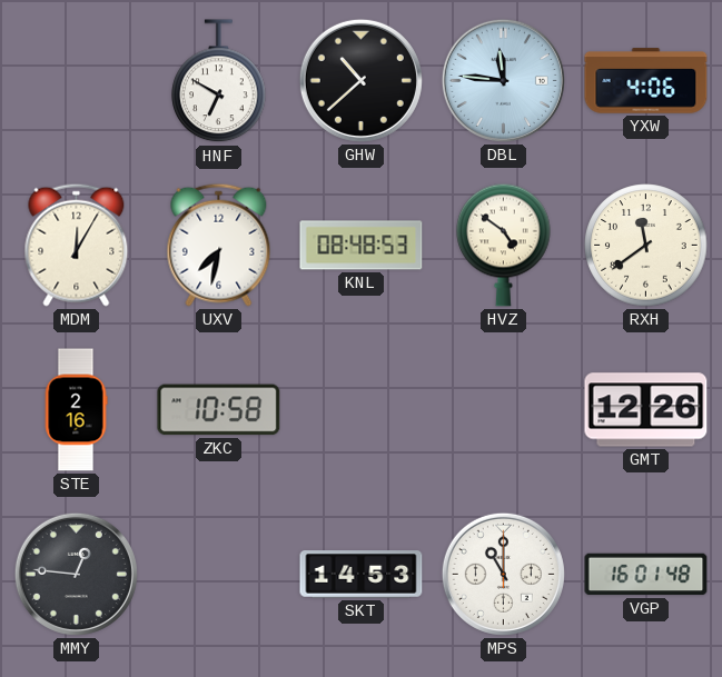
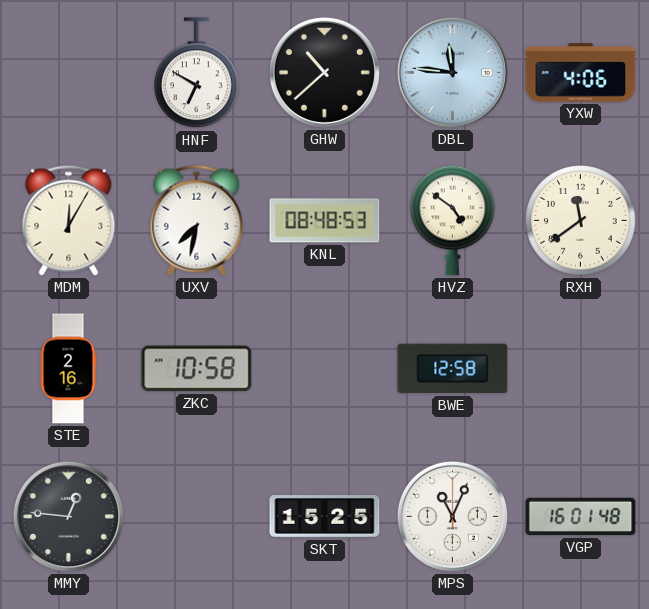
BWE: none -> 12:58
GMT: 12:26 -> none
SKT: 14:53 -> 15:25
MPS: 11:00 -> 11:04
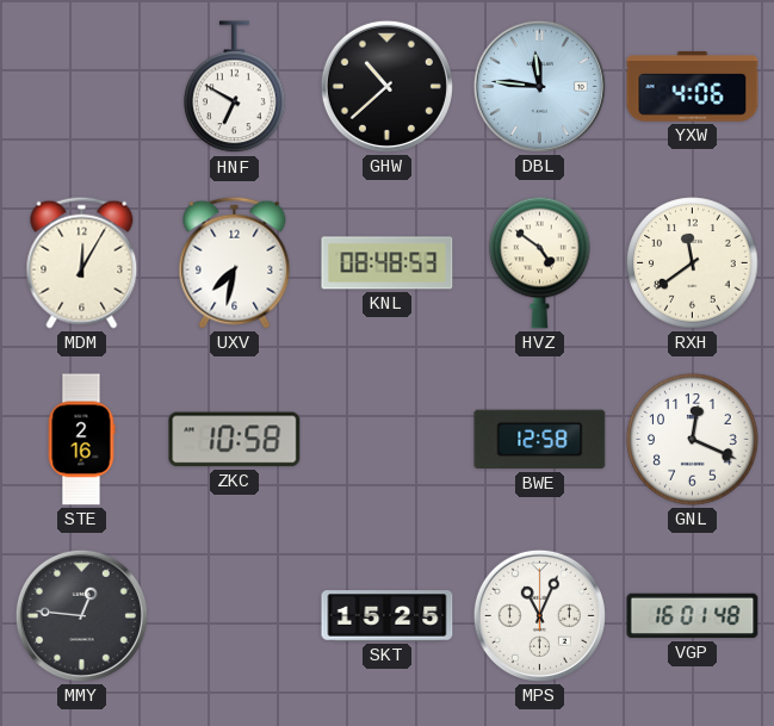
GNL: none -> 12:19
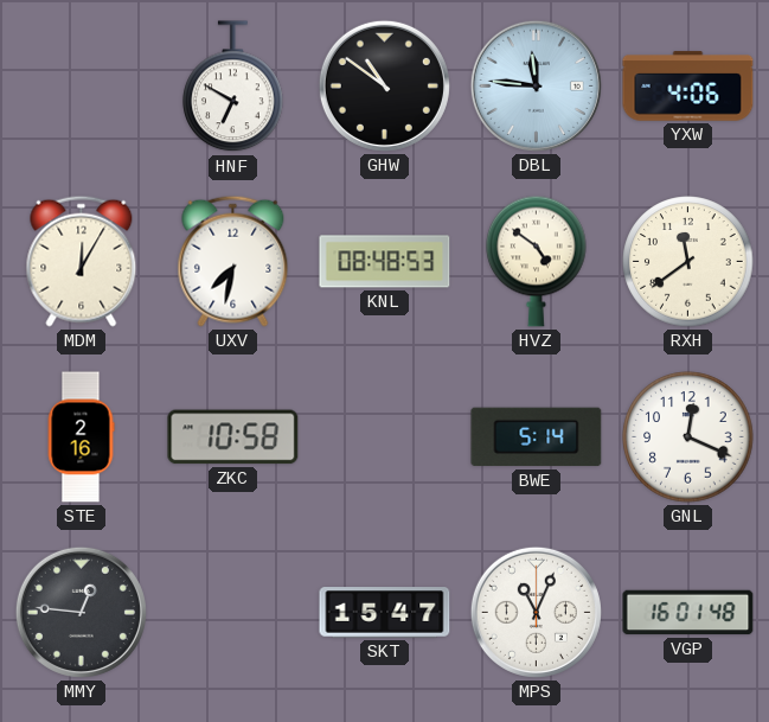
GHW: 10:38 -> 10:51
BWE: 12:58 -> 5:14
SKT: 15:25 -> 15:47
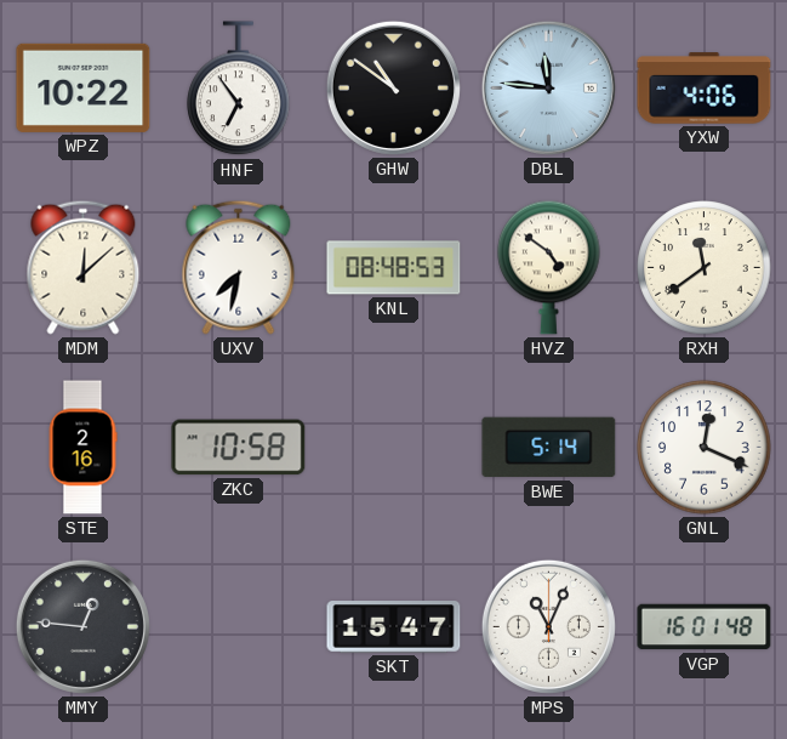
WPZ: none -> 10:22
HNF: 6:50 -> 6:54
MDM: 12:05 -> 12:08
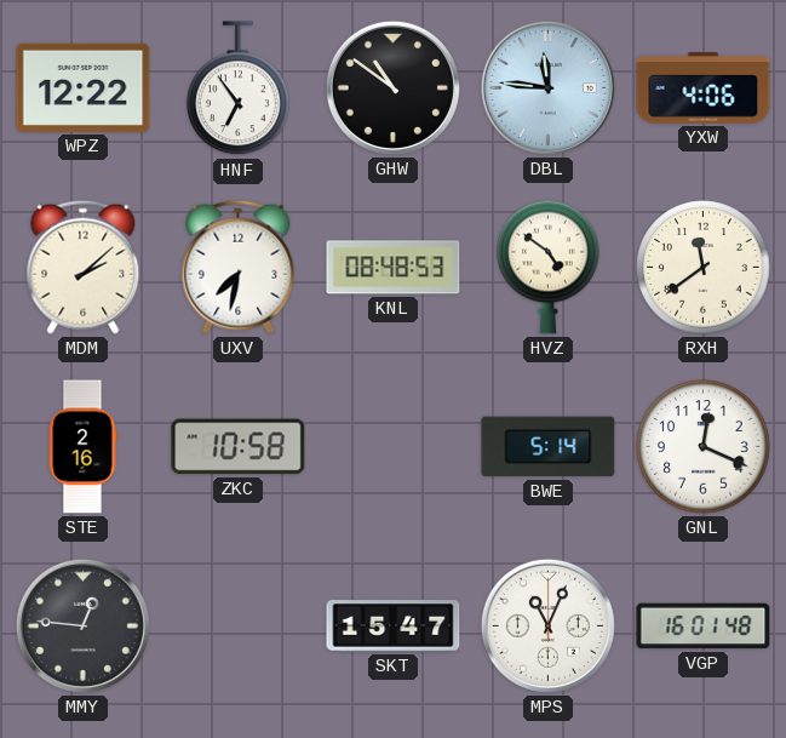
WPZ: 10:22 -> 12:22
MDM: 12:08 -> 2:08
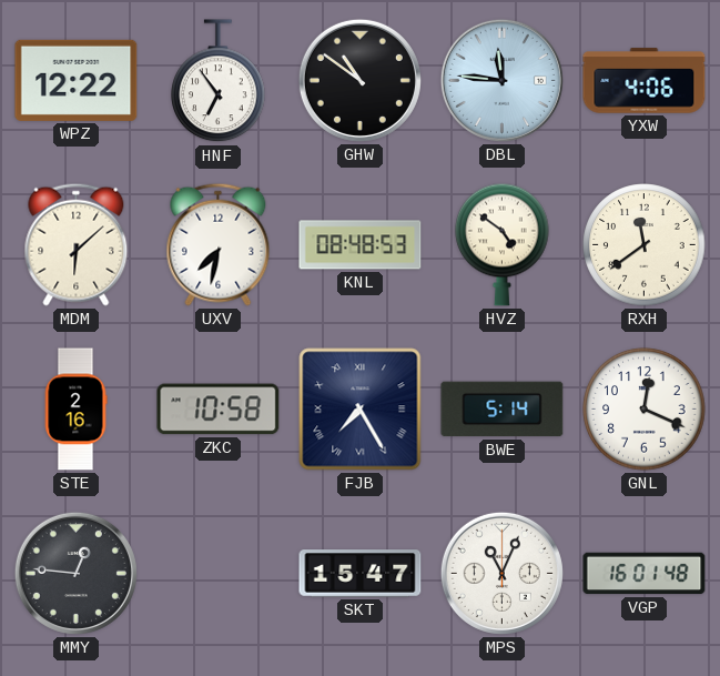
MDM: 2:08 -> 6:08
FJB: none -> 7:25
